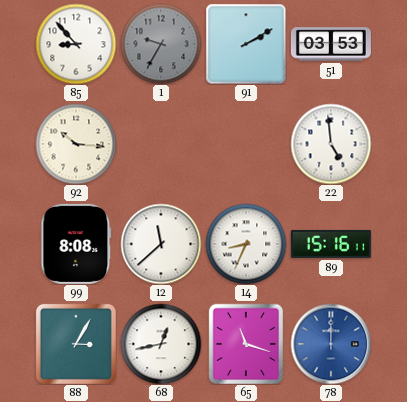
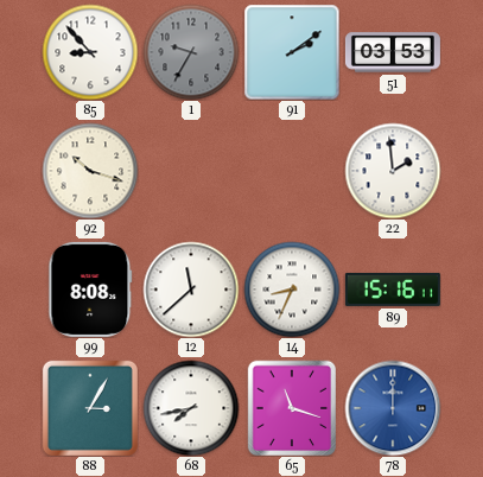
91: 2:10 -> 2:09
92: 10:16 -> 10:18
22: 4:59 -> 1:59
68: 12:43 -> 7:43
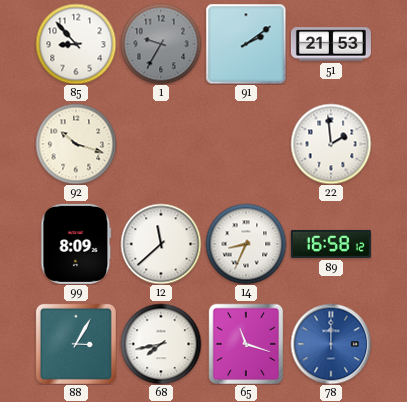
51: 03:53 -> 21:53
99: 8:08 -> 8:09
89: 15:16 -> 16:58
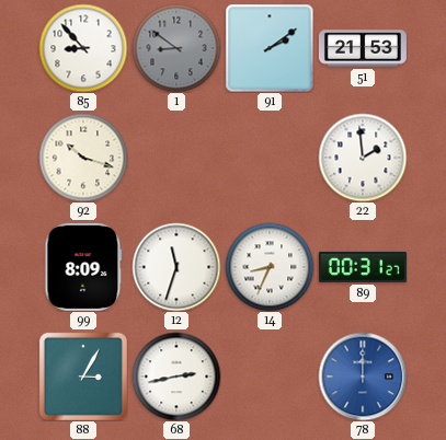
1: 9:35 -> 8:51
12: 11:38 -> 11:33
89: 16:58 -> 00:31
68: 7:43 -> 2:43
65: 11:18 -> none
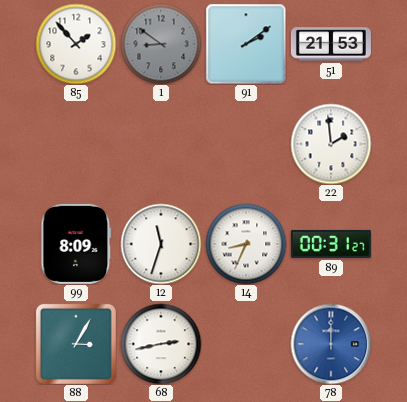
85: 8:53 -> 1:53
92: 10:18 -> none
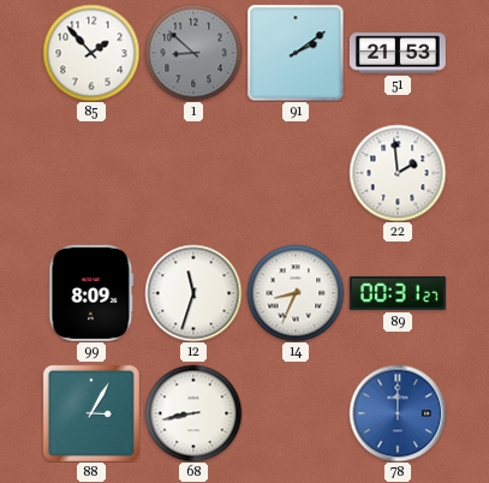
1: 8:51 -> 8:52
68: 2:43 -> 8:43
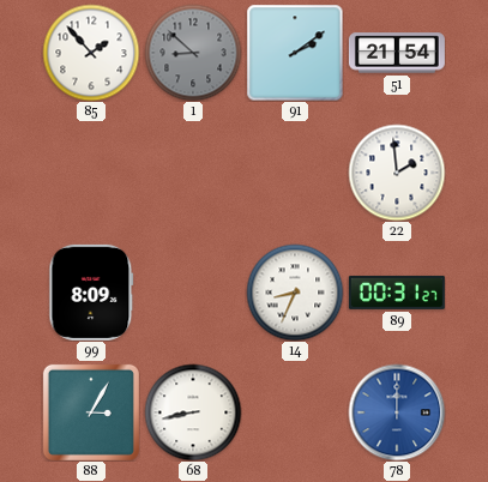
51: 21:53 -> 21:54
12: 11:33 -> none
